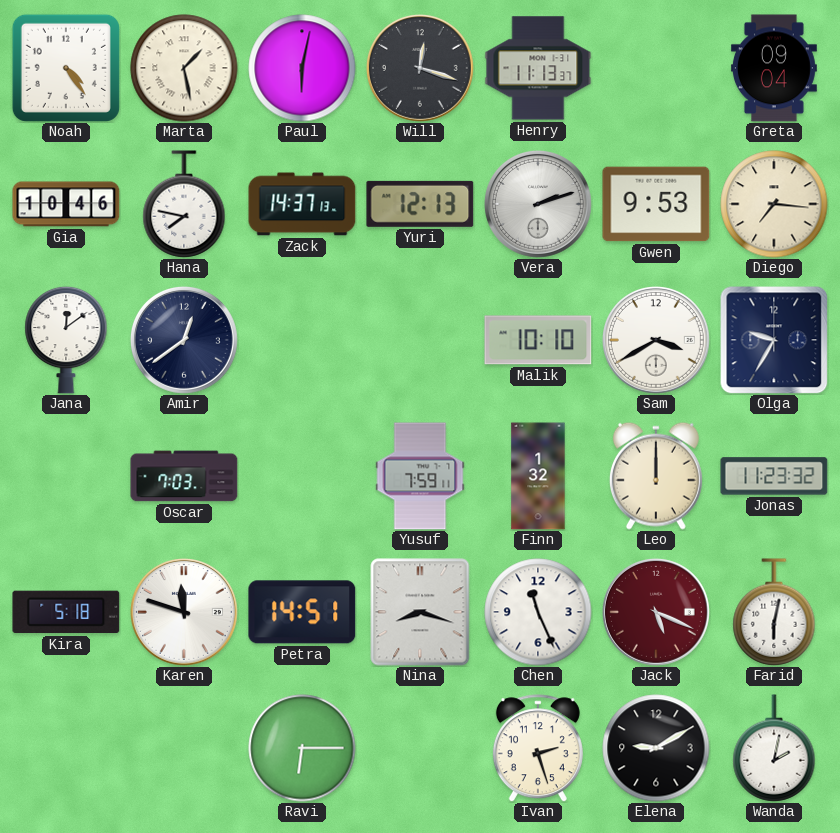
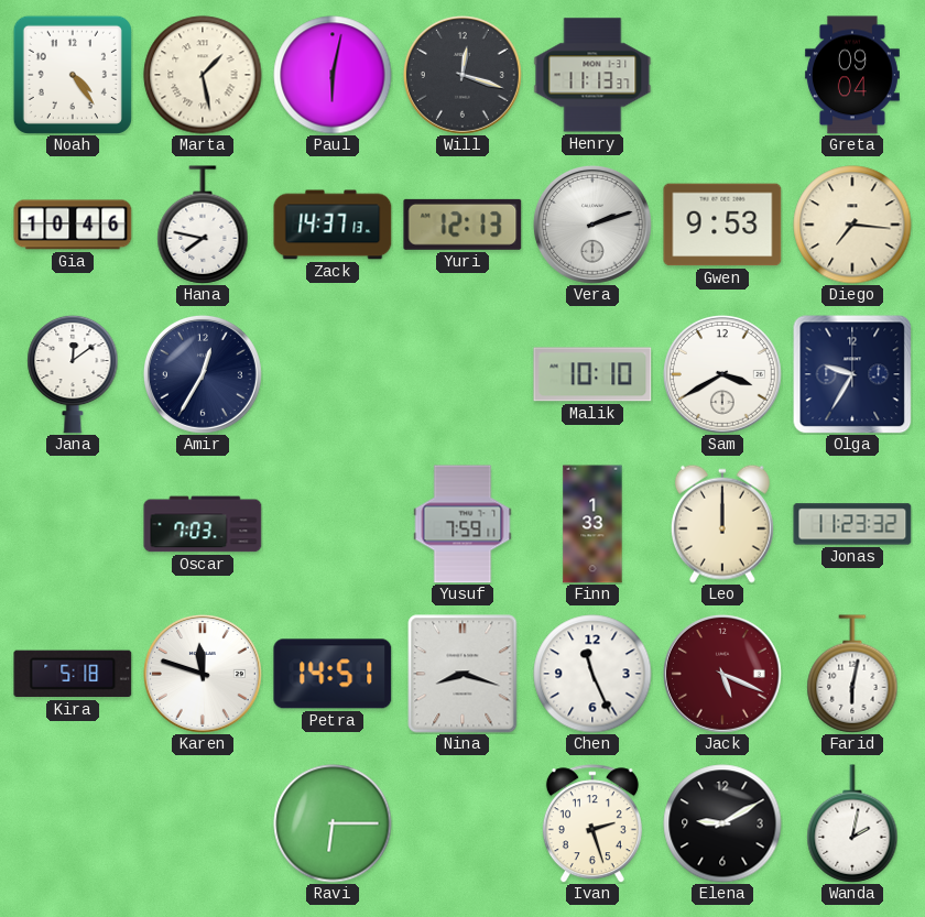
Amir: 12:39 -> 12:35
Finn: 1:32 -> 1:33
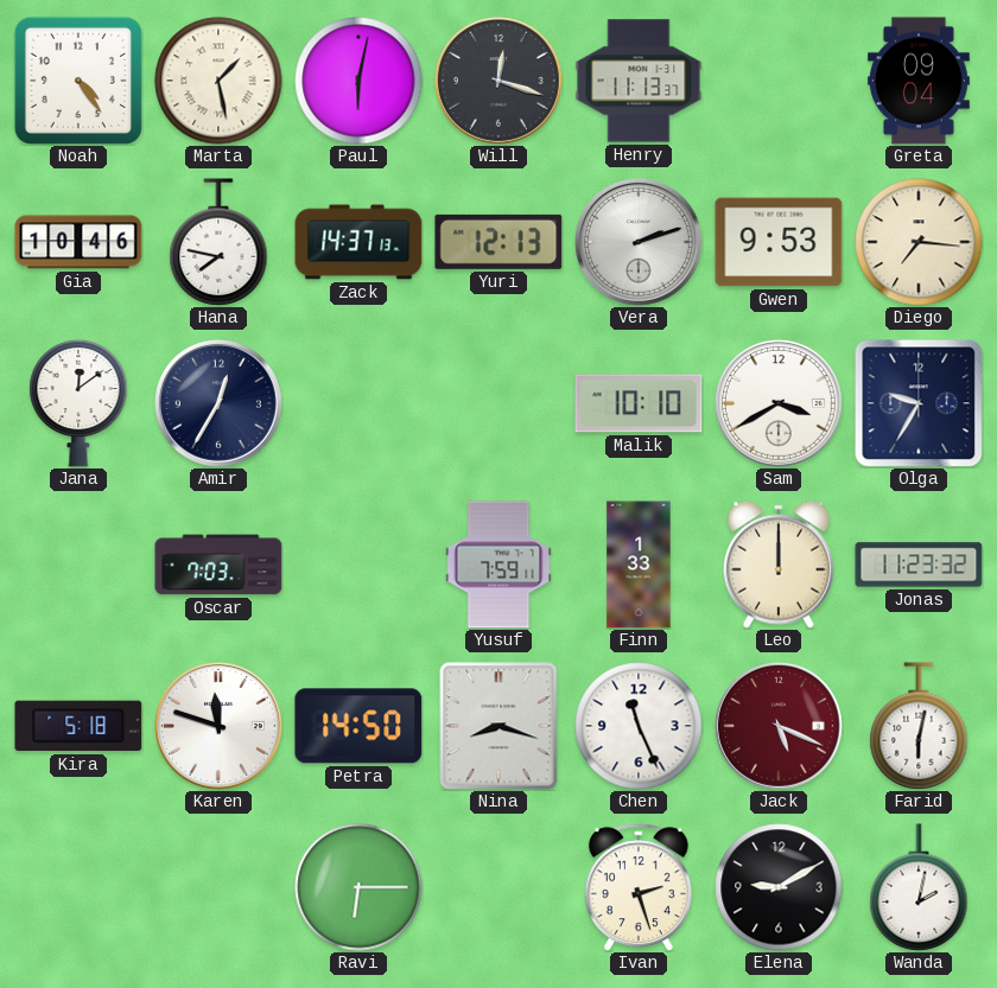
Petra: 14:51 -> 14:50
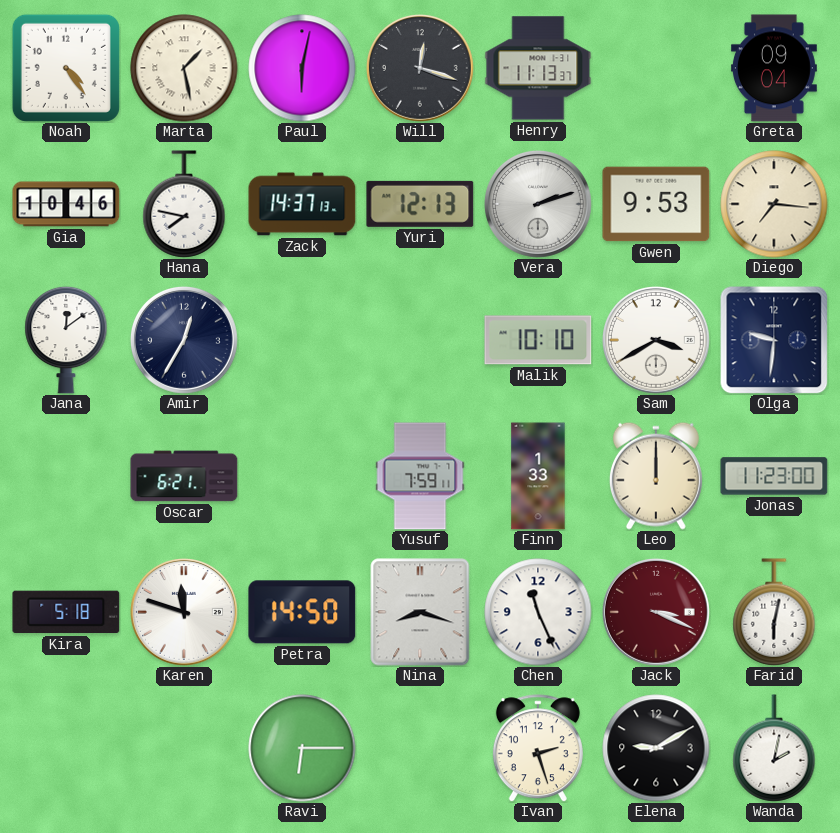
Olga: 9:35 -> 9:31
Oscar: 7:03 -> 6:21
Jonas: 11:23:32 -> 11:23:00
Jack: 5:19 -> 3:19
